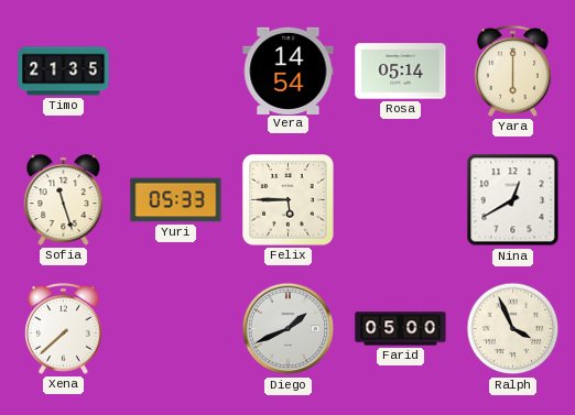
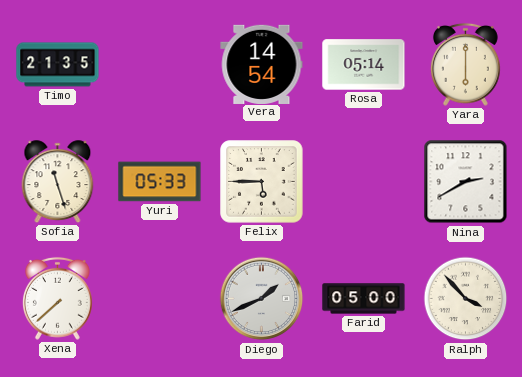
Nina: 12:40 -> 2:40
Ralph: 3:56 -> 3:53
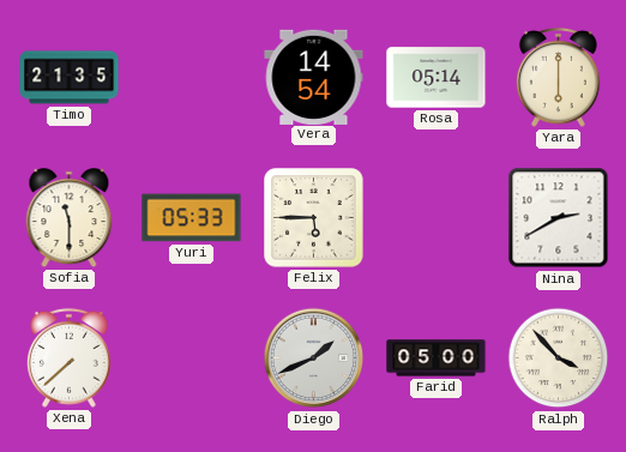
Sofia: 11:27 -> 11:30
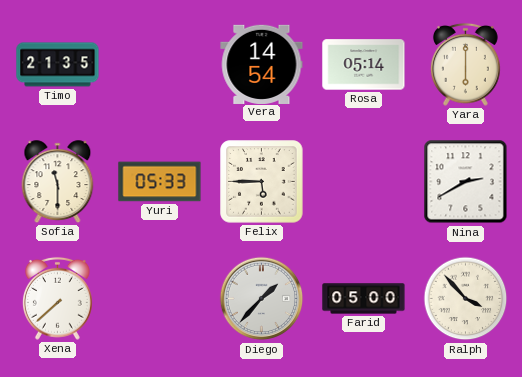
Diego: 1:41 -> 1:37
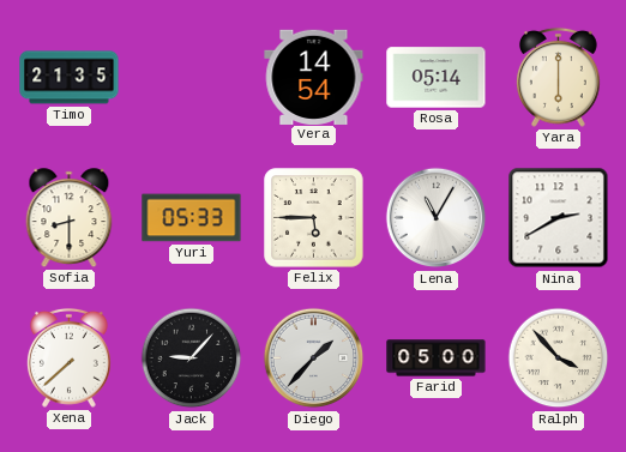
Sofia: 11:30 -> 8:30
Lena: none -> 11:05
Jack: none -> 9:07
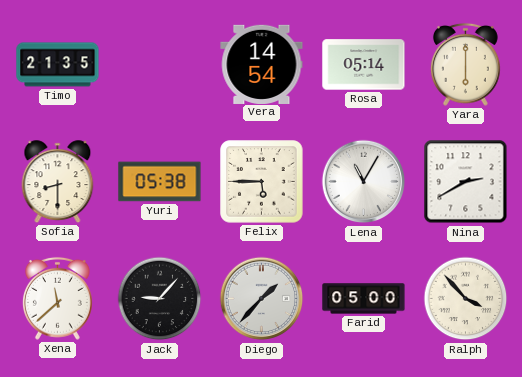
Yuri: 05:33 -> 05:38
Xena: 7:38 -> 11:38
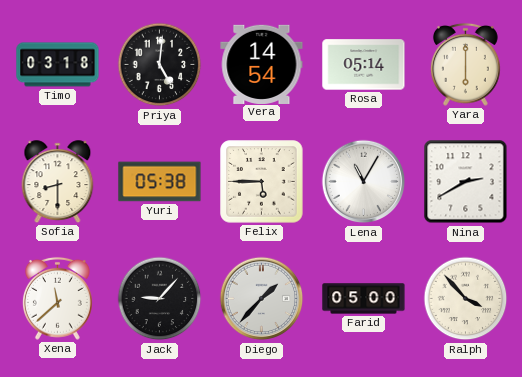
Timo: 21:35 -> 03:18
Priya: none -> 5:01
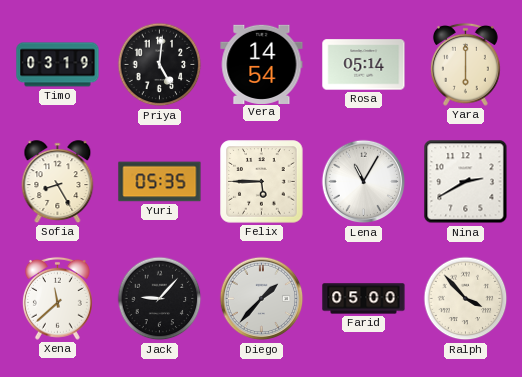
Timo: 03:18 -> 03:19
Sofia: 8:30 -> 8:25
Yuri: 05:38 -> 05:35
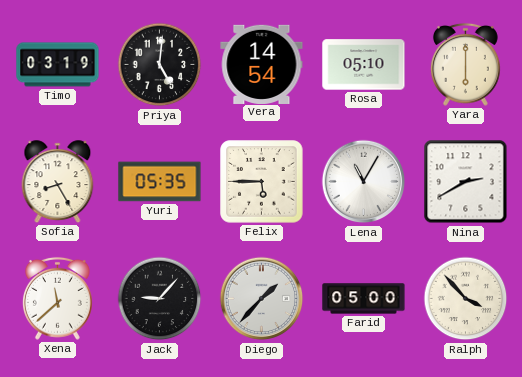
Rosa: 05:14 -> 05:10
